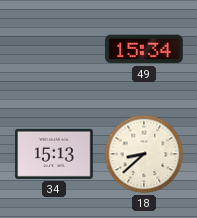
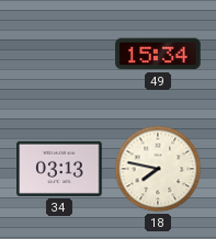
34: 15:13 -> 03:13
18: 8:38 -> 7:47
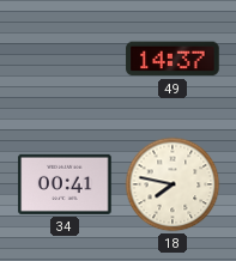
49: 15:34 -> 14:37
34: 03:13 -> 00:41
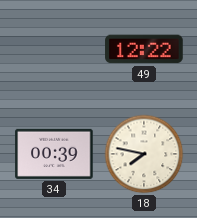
49: 14:37 -> 12:22
34: 00:41 -> 00:39
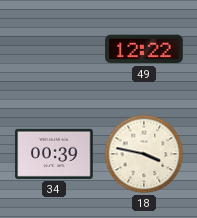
18: 7:47 -> 3:47
